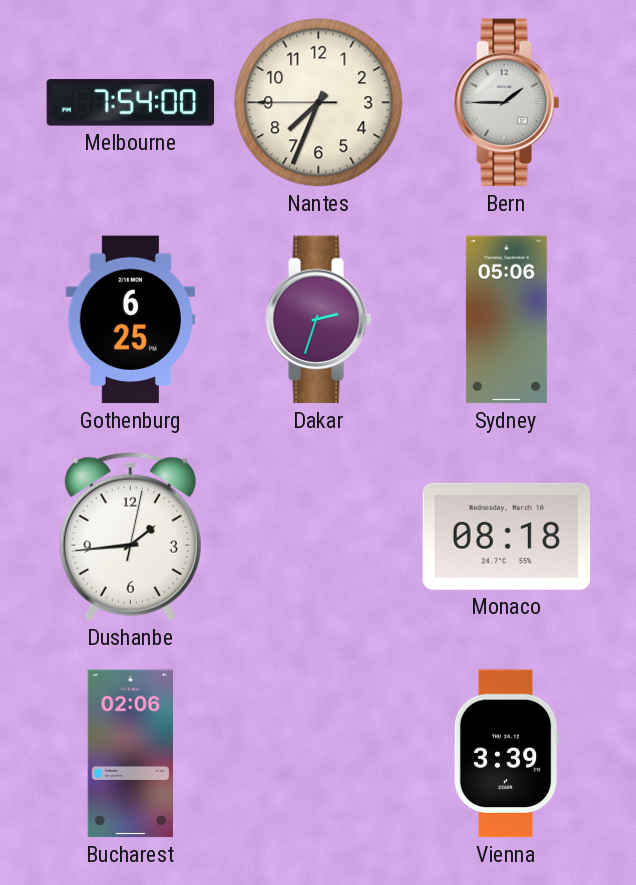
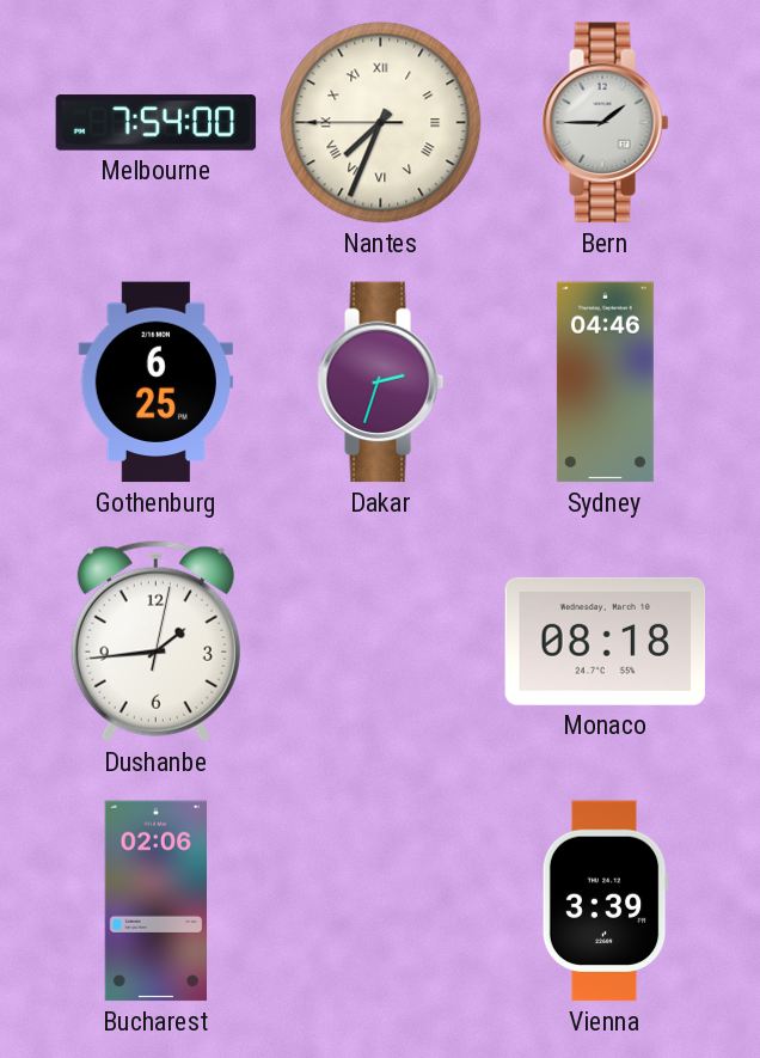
Nantes numerals: Arabic -> Roman
Sydney: 05:06 -> 04:46
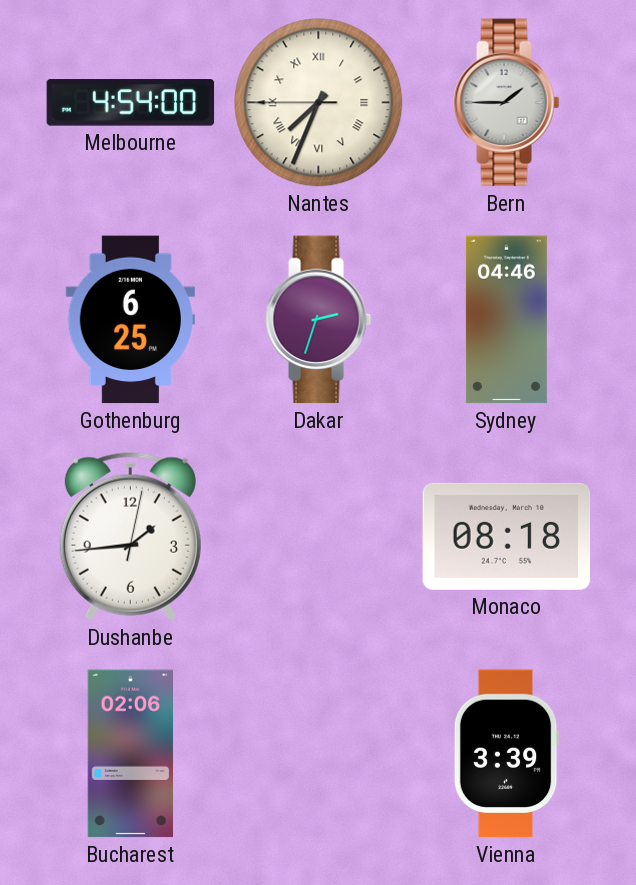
Melbourne: 7:54 -> 4:54
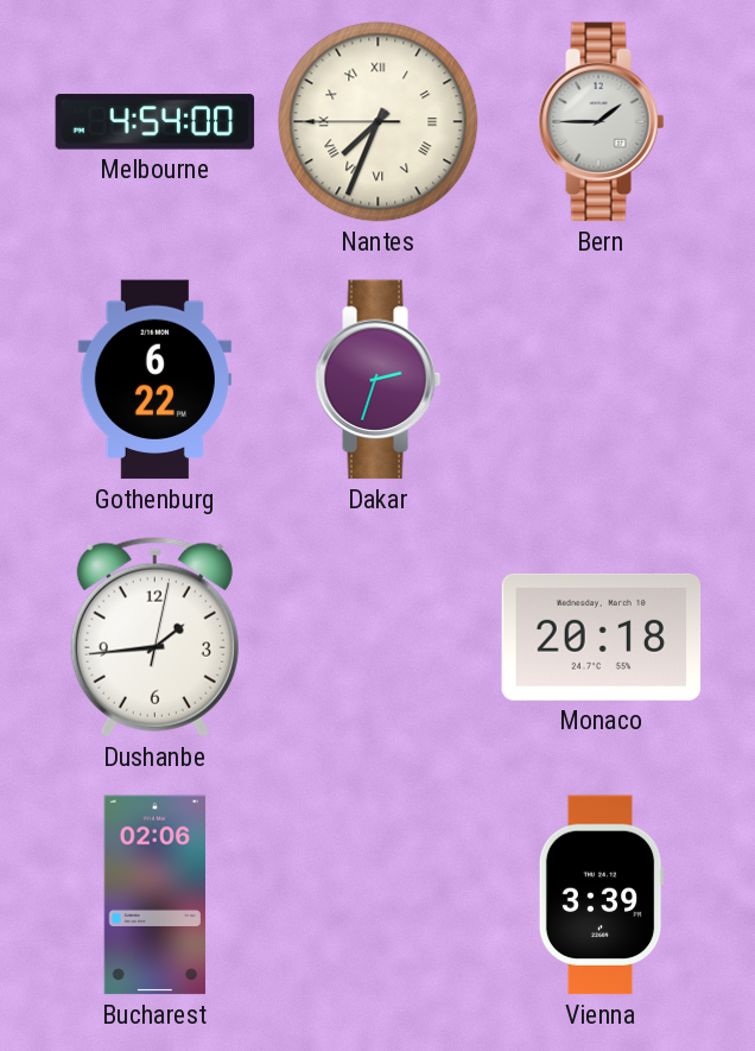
Gothenburg: 6:25 -> 6:22
Sydney: 04:46 -> none
Monaco: 08:18 -> 20:18
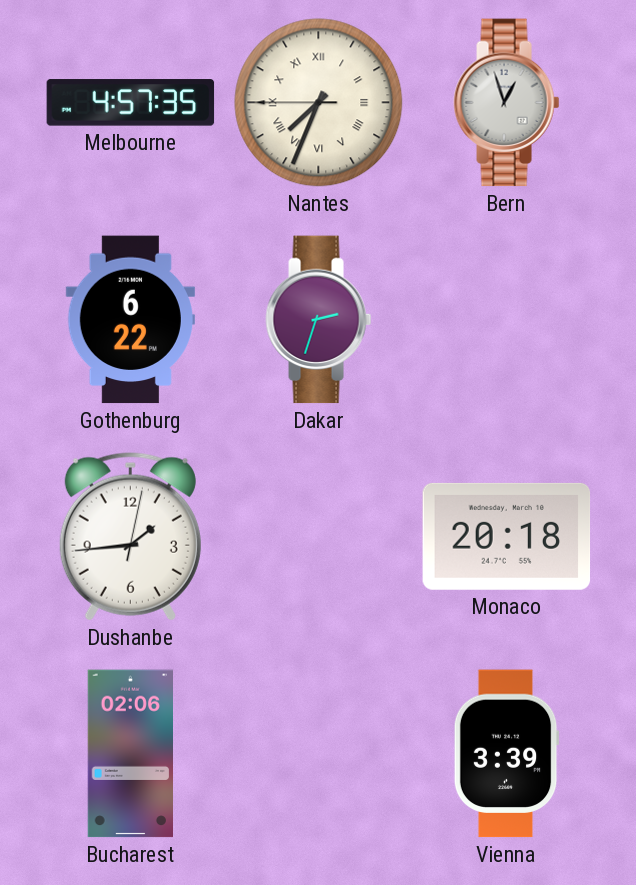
Melbourne: 4:54 -> 4:57
Bern: 1:45 -> 12:57
